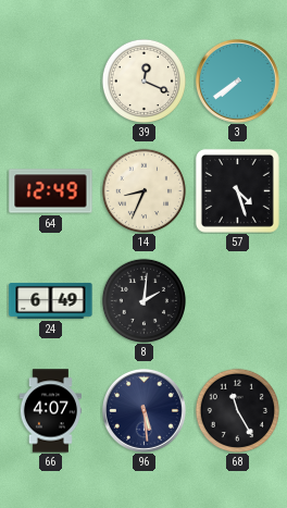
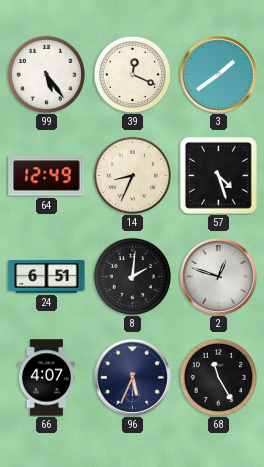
99: none -> 5:24
3: 7:39 -> 1:39
24: 6:49 -> 6:51
2: none -> 12:48
96: 5:29 -> 5:34
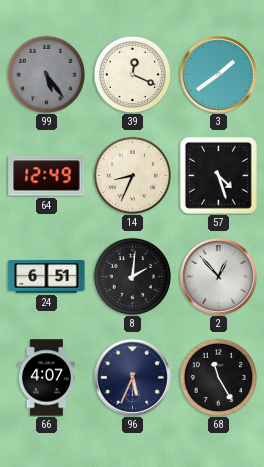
99 dial: white -> grey
2: 12:48 -> 12:53
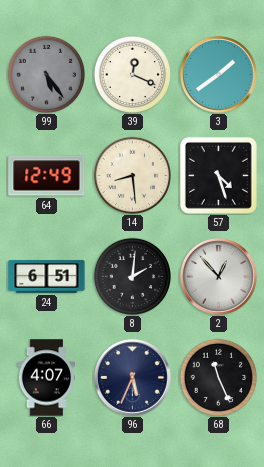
14: 8:34 -> 8:29
68: 11:25 -> 11:26
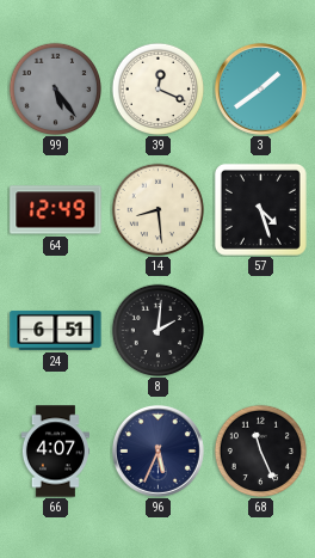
2: 12:53 -> none
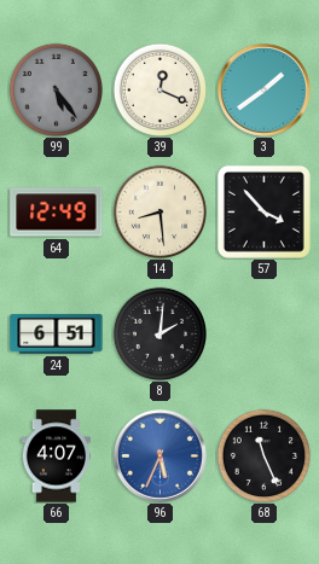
57: 4:27 -> 3:53
96 dial: navy -> blue
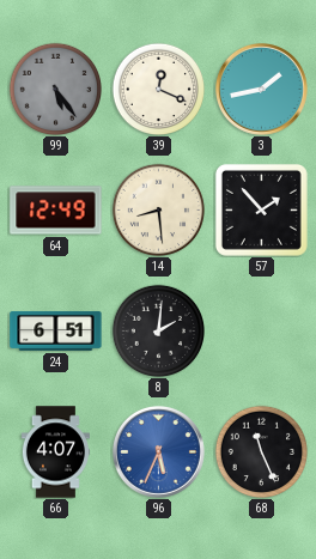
3: 1:39 -> 1:43
57: 3:53 -> 1:53
